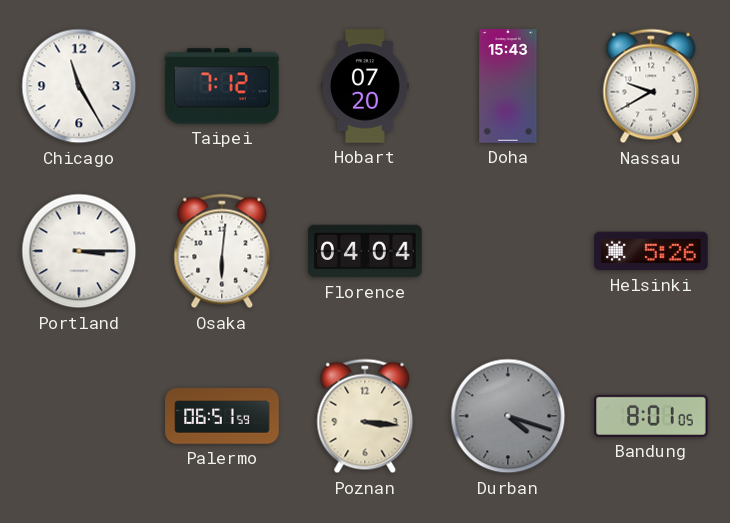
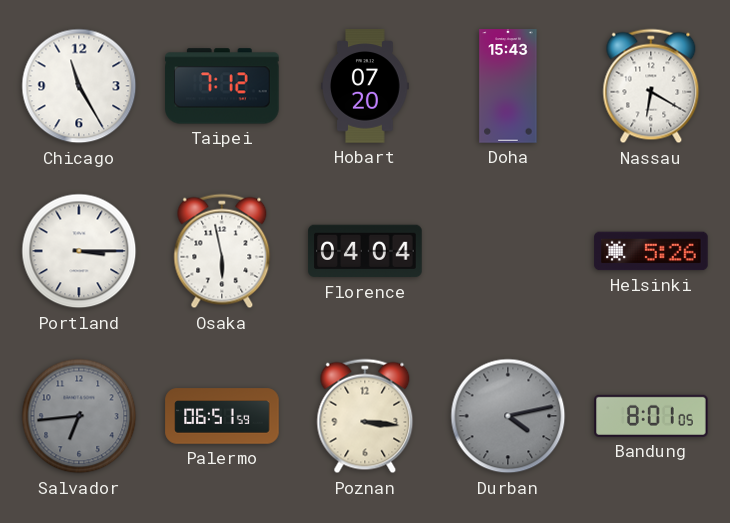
Nassau: 9:40 -> 6:20
Osaka: 6:01 -> 5:58
Salvador: none -> 6:44
Durban: 4:18 -> 4:13
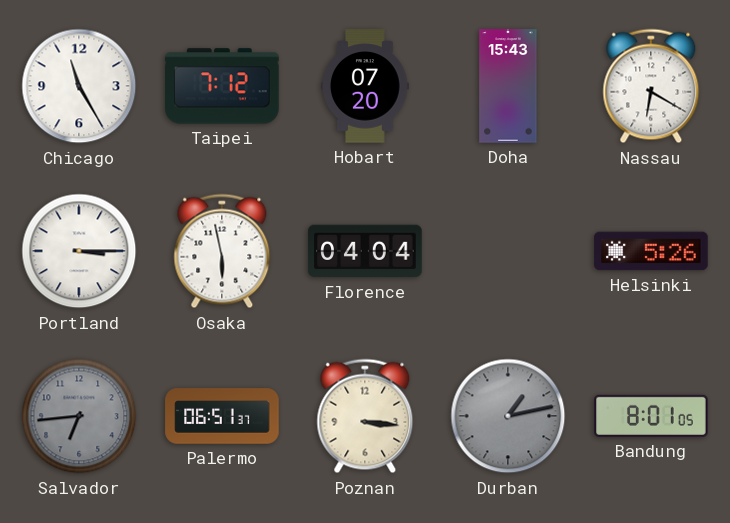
Palermo: 06:51:59 -> 06:51:37
Durban: 4:13 -> 1:13
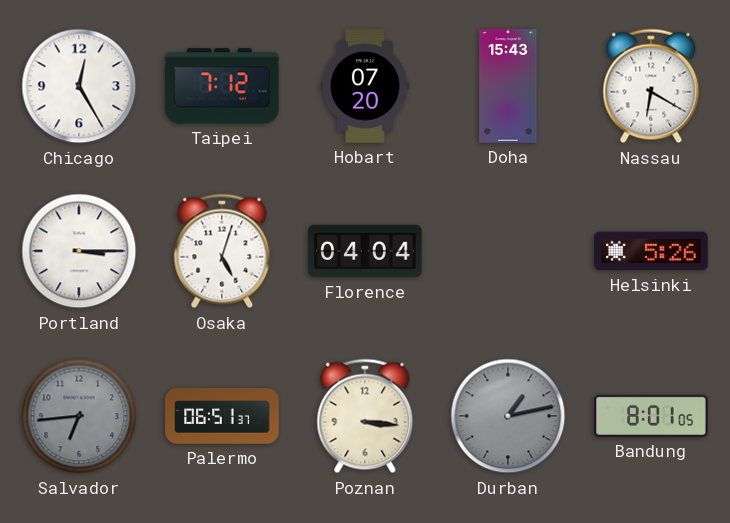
Chicago: 11:25 -> 12:25
Osaka: 5:58 -> 5:03
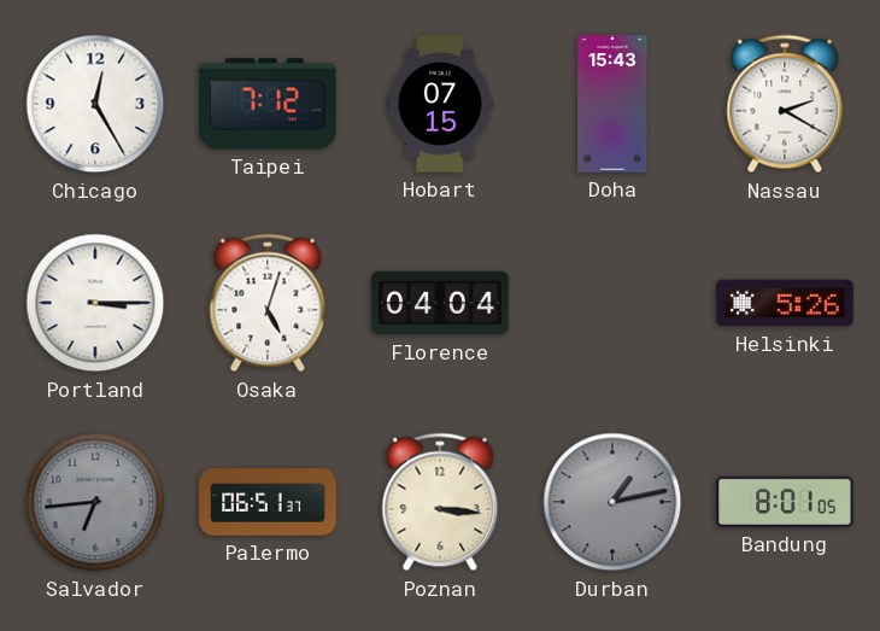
Hobart: 07:20 -> 07:15
Nassau: 6:20 -> 2:20
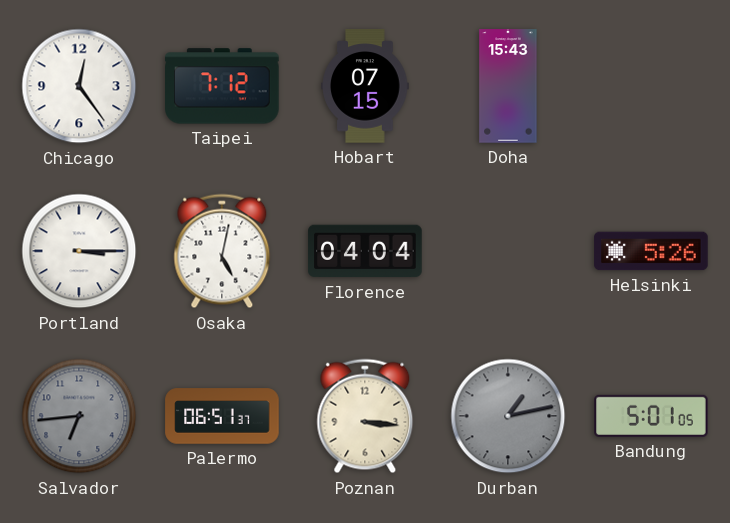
Chicago: 12:25 -> 12:24
Nassau: 2:20 -> none
Osaka: 5:03 -> 5:02
Bandung: 8:01 -> 5:01
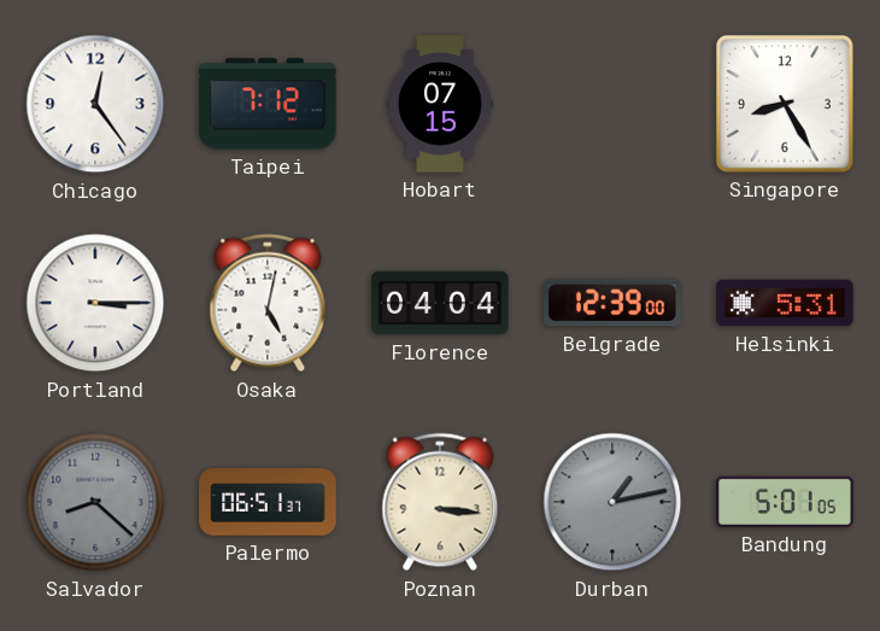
Doha: 15:43 -> none
Singapore: none -> 8:25
Belgrade: none -> 12:39
Helsinki: 5:26 -> 5:31
Salvador: 6:44 -> 8:22
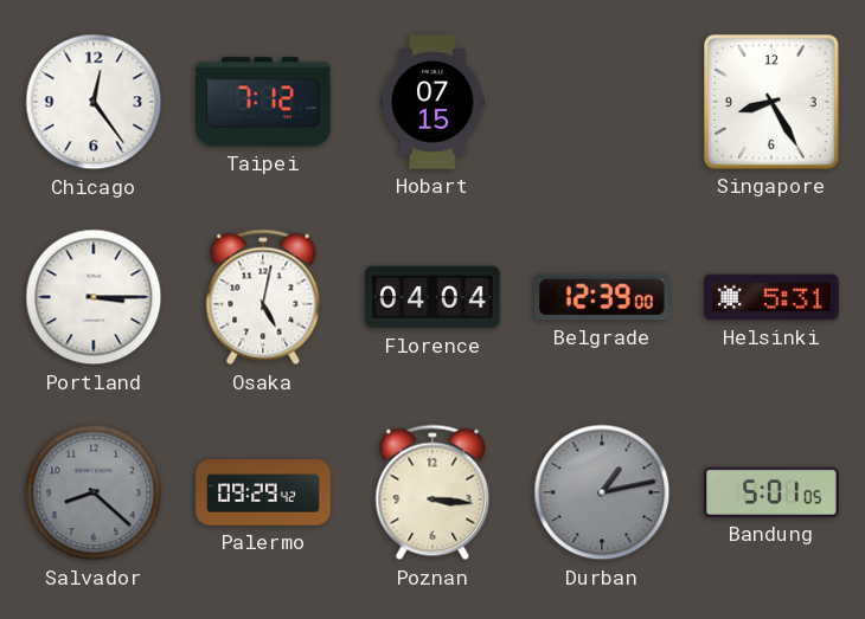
Palermo: 06:51 -> 09:29
